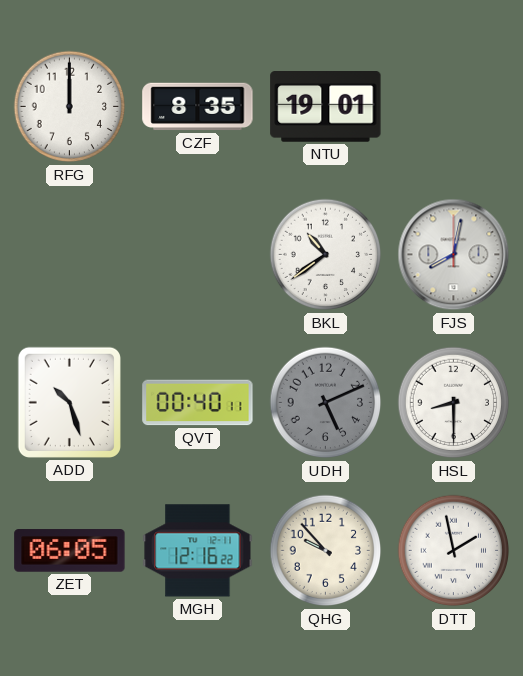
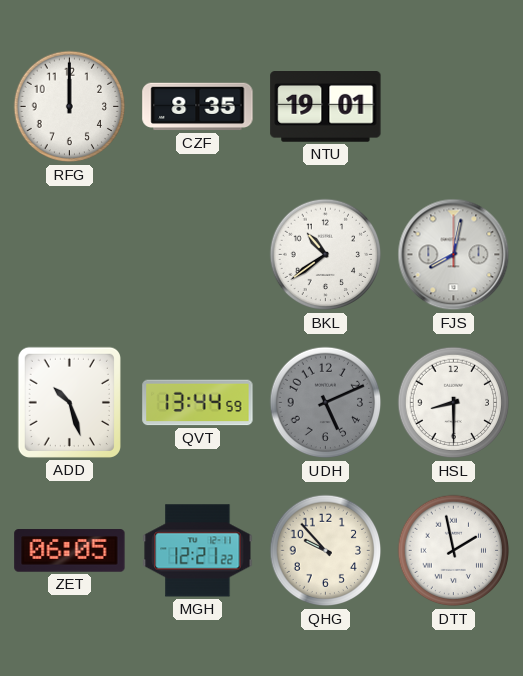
QVT: 00:40 -> 13:44
MGH: 12:16 -> 12:21
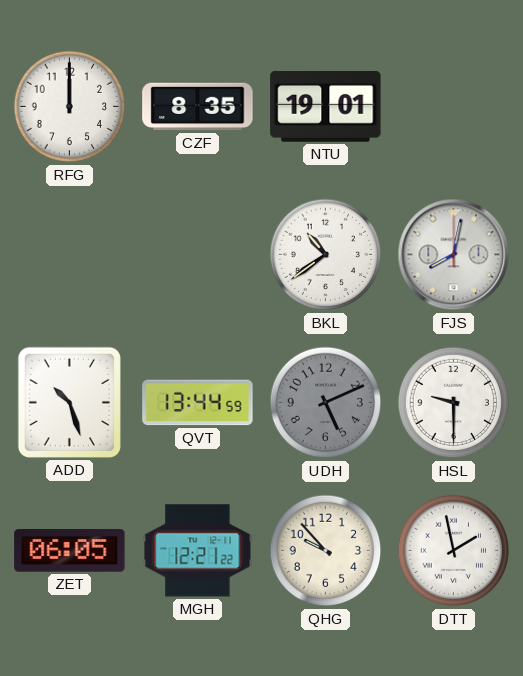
HSL: 8:30 -> 9:30
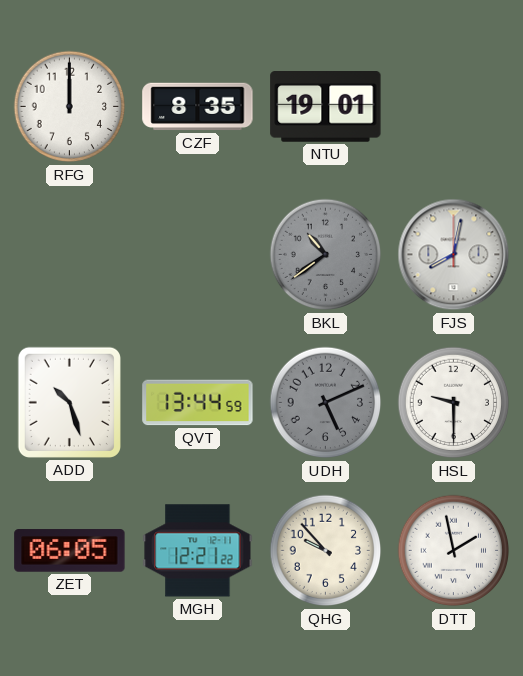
BKL dial: white -> grey
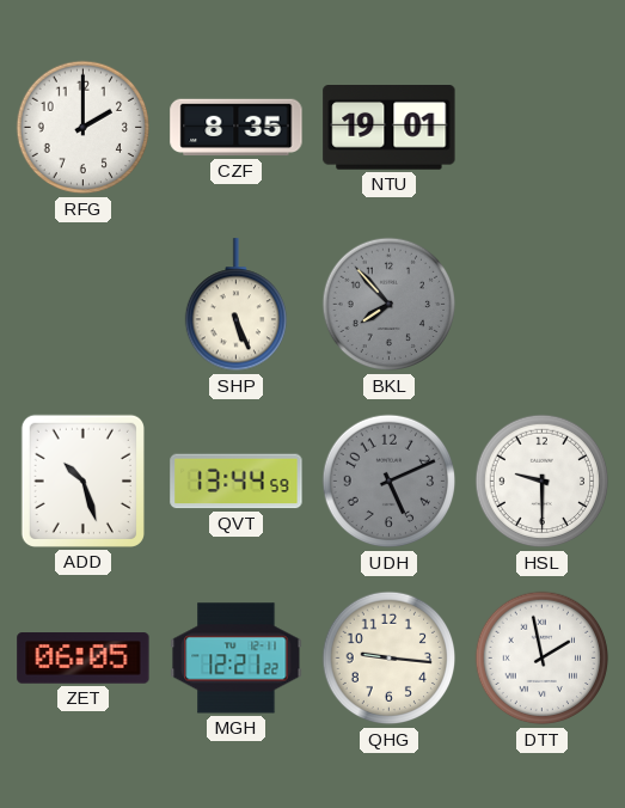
RFG: 12:00 -> 2:00
SHP: none -> 5:26
BKL: 10:39 -> 7:53
FJS: 8:02 -> none
QHG: 9:53 -> 9:16
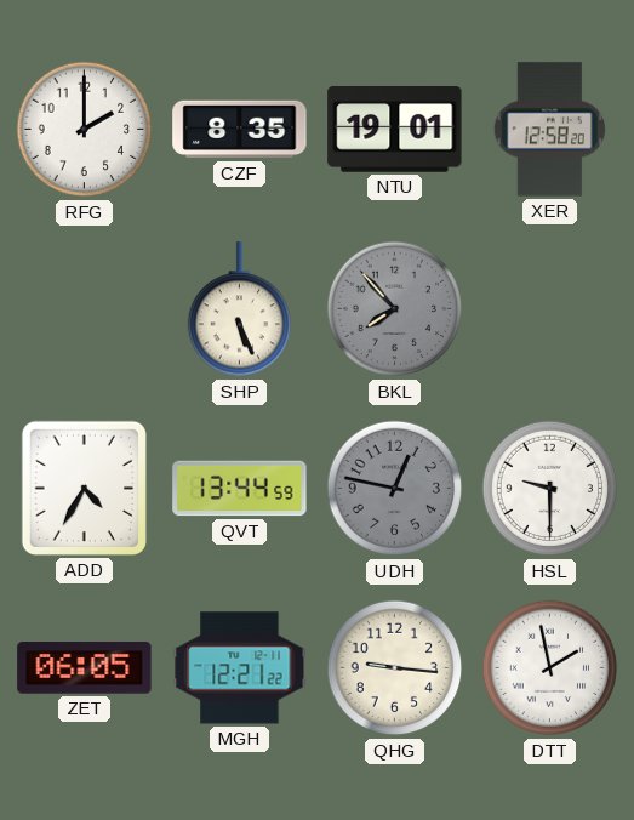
XER: none -> 12:58
ADD: 10:27 -> 4:35
UDH: 5:11 -> 12:47
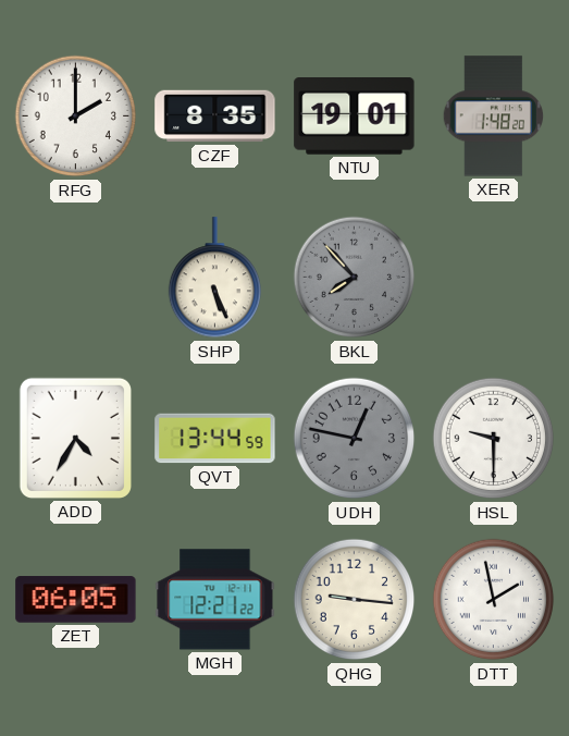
XER: 12:58 -> 1:48
